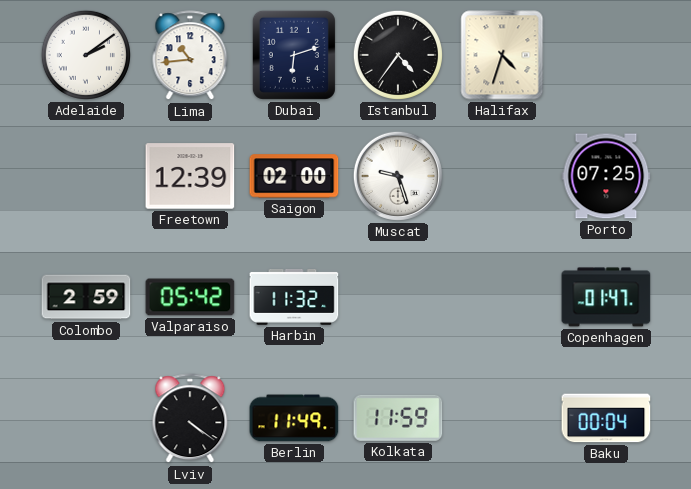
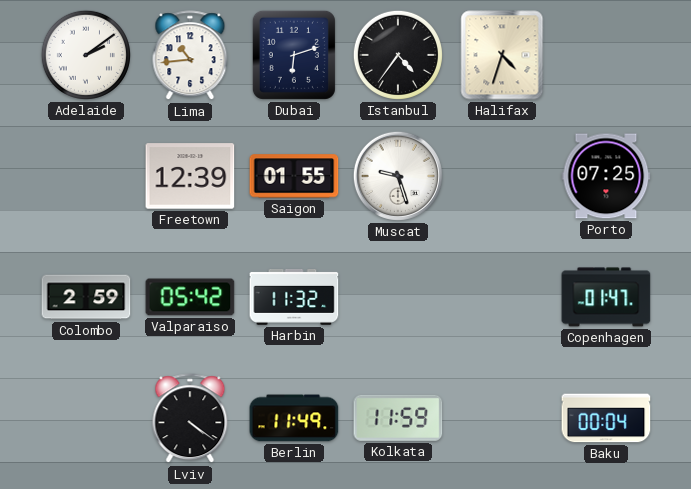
Saigon: 02:00 -> 01:55
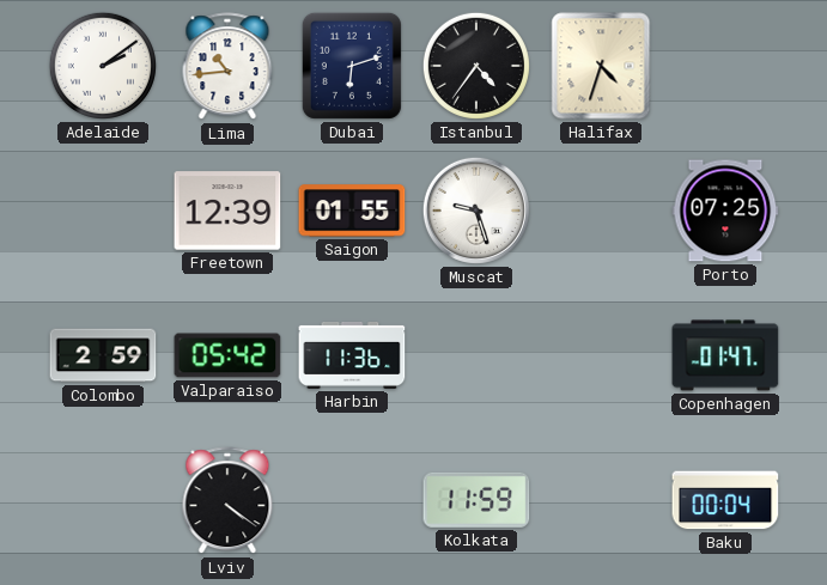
Harbin: 11:32 -> 11:36
Berlin: 11:49 -> none
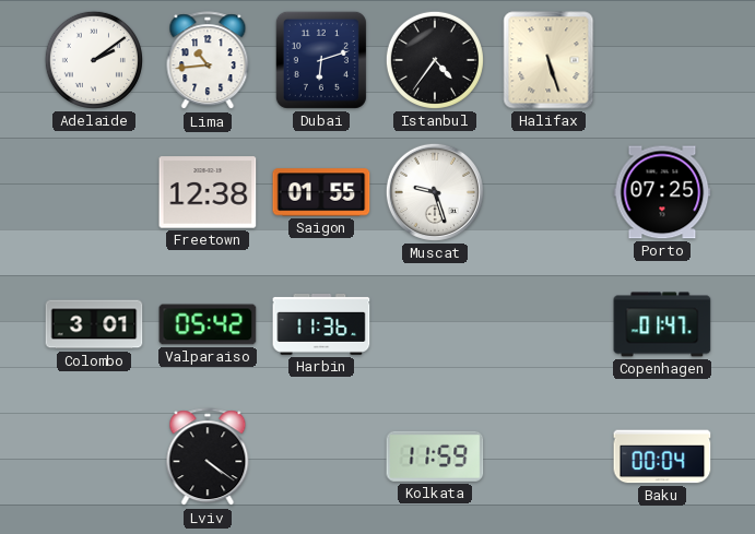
Halifax: 4:33 -> 5:27
Freetown: 12:39 -> 12:38
Colombo: 2:59 -> 3:01
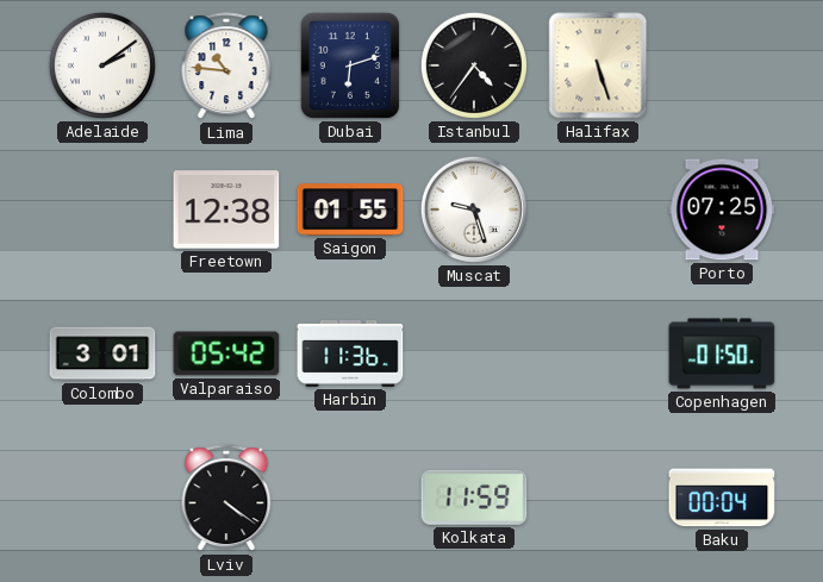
Lima: 10:44 -> 10:46
Copenhagen: 01:47 -> 01:50
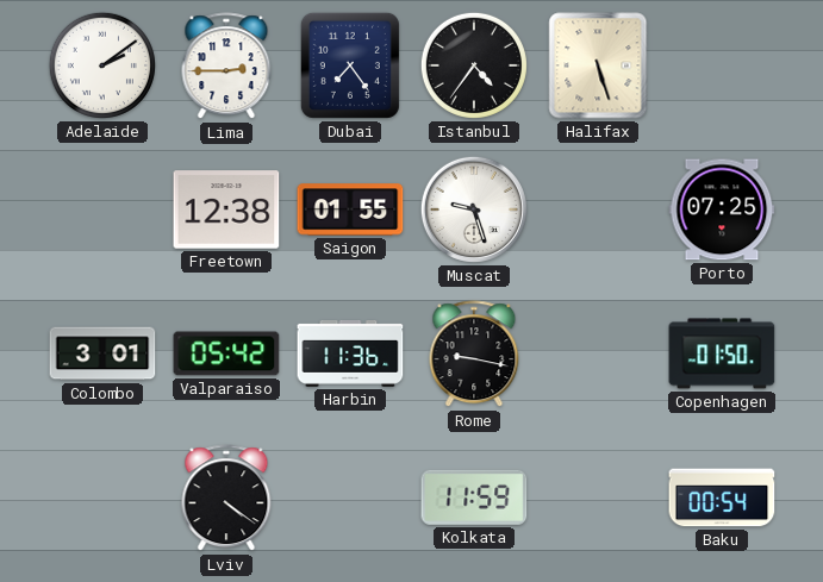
Lima: 10:46 -> 2:45
Dubai: 6:12 -> 7:24
Rome: none -> 9:17
Baku: 00:04 -> 00:54
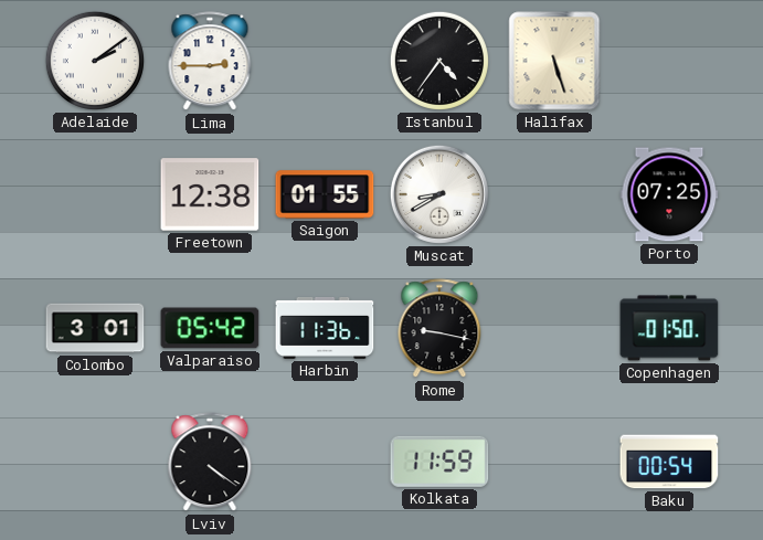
Dubai: 7:24 -> none
Muscat: 9:27 -> 8:40
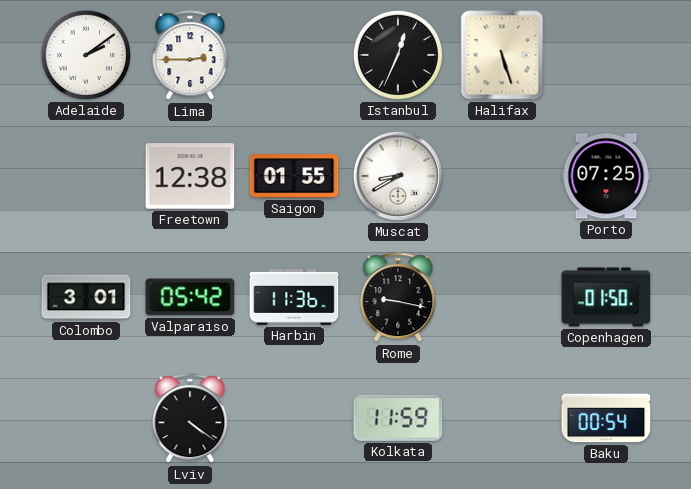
Istanbul: 4:36 -> 12:34
